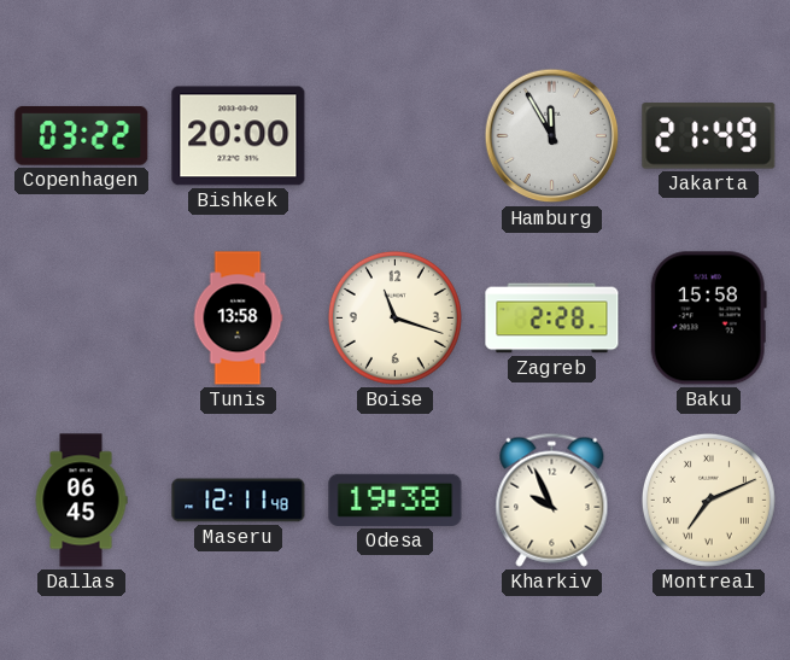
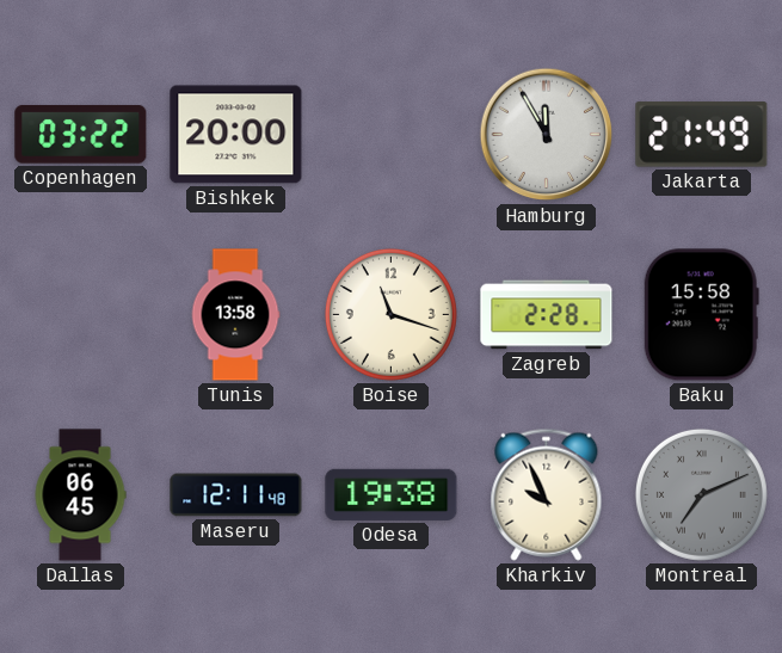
Montreal dial: cream -> grey
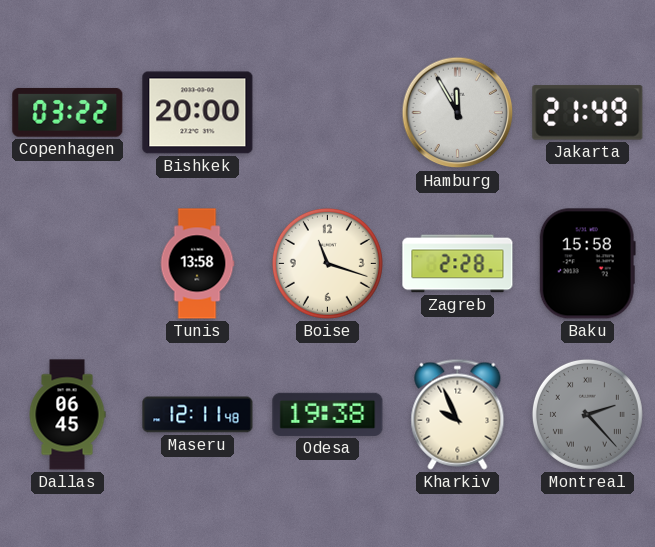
Montreal: 7:11 -> 2:23
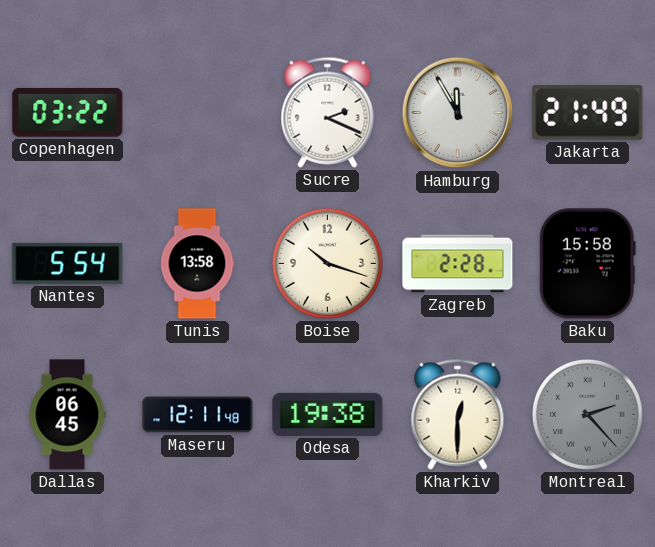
Bishkek: 20:00 -> none
Sucre: none -> 2:19
Nantes: none -> 5:54
Boise: 11:18 -> 10:18
Kharkiv: 9:56 -> 12:30
